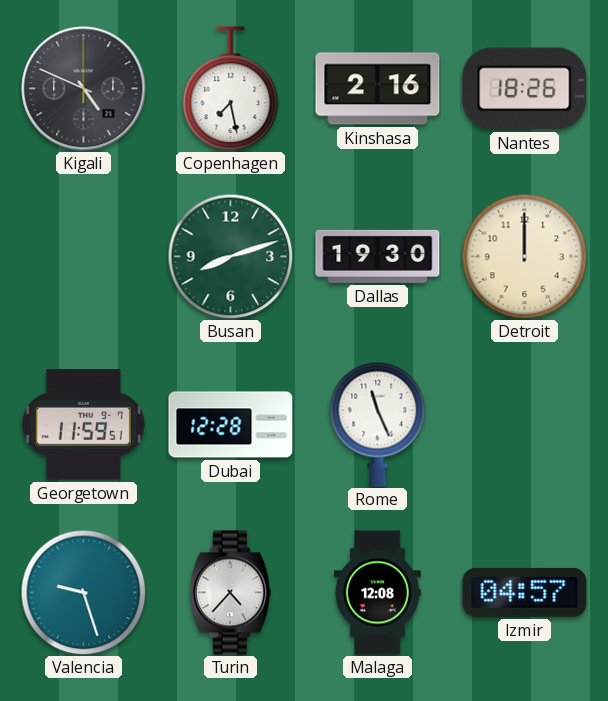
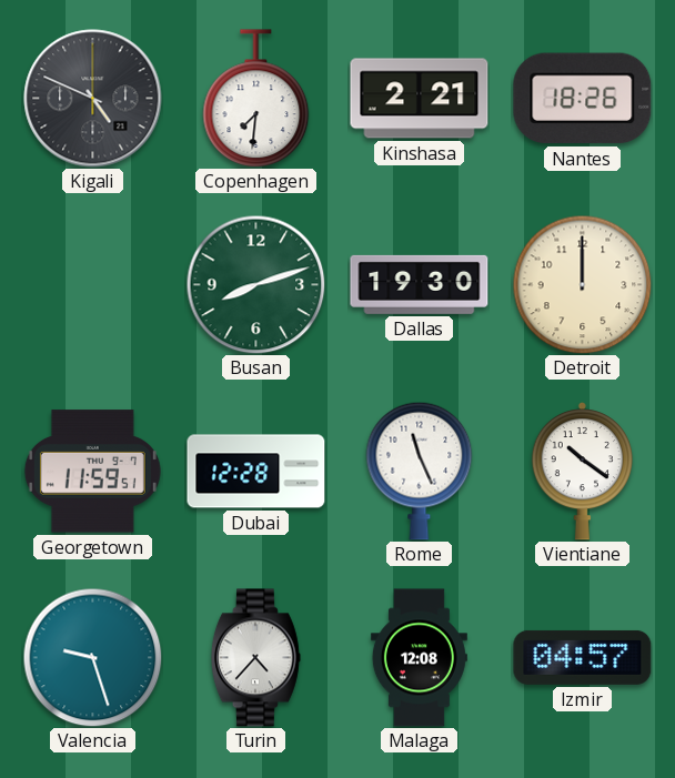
Copenhagen: 7:28 -> 7:31
Kinshasa: 2:16 -> 2:21
Vientiane: none -> 10:21
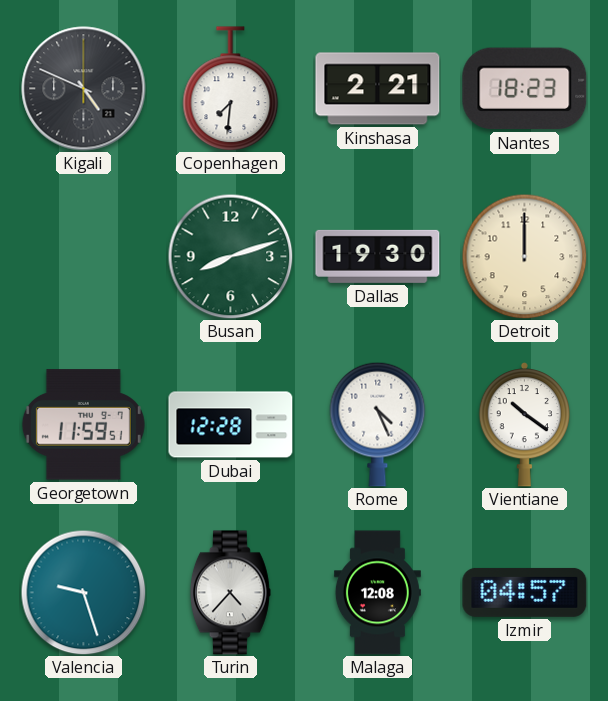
Nantes: 18:26 -> 18:23
Rome: 11:26 -> 4:26
